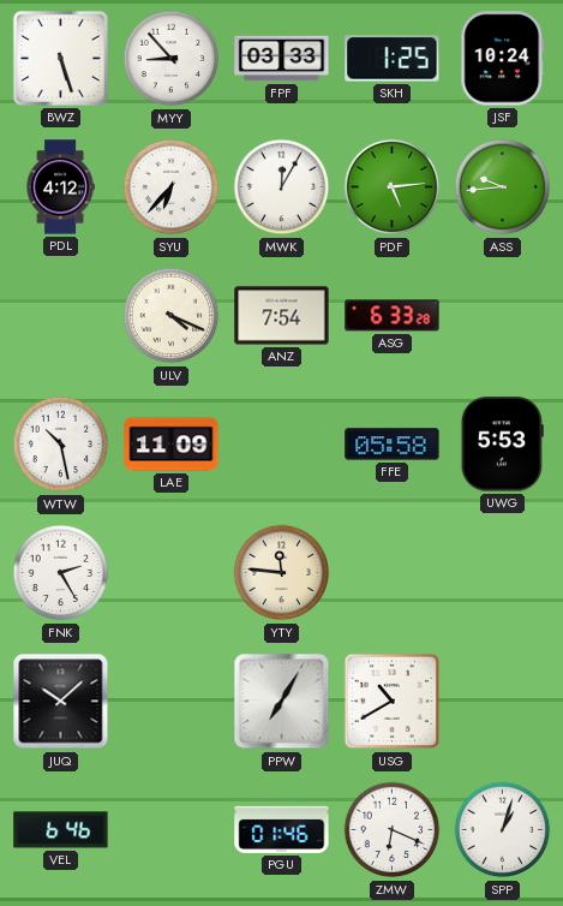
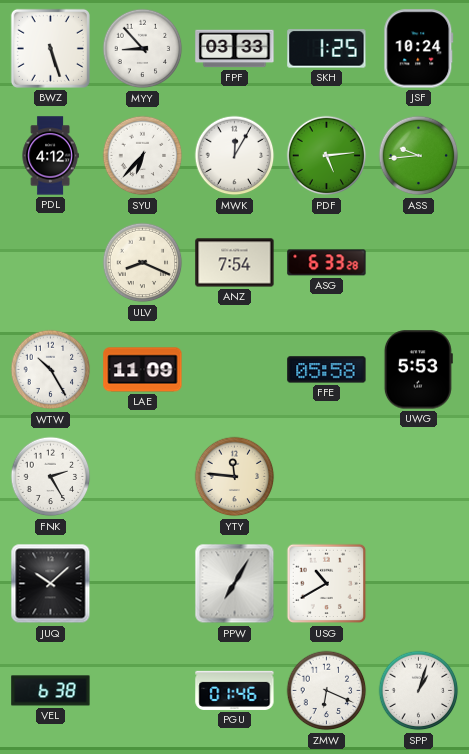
ULV: 4:19 -> 8:19
WTW: 10:28 -> 10:25
VEL: 6:46 -> 6:38
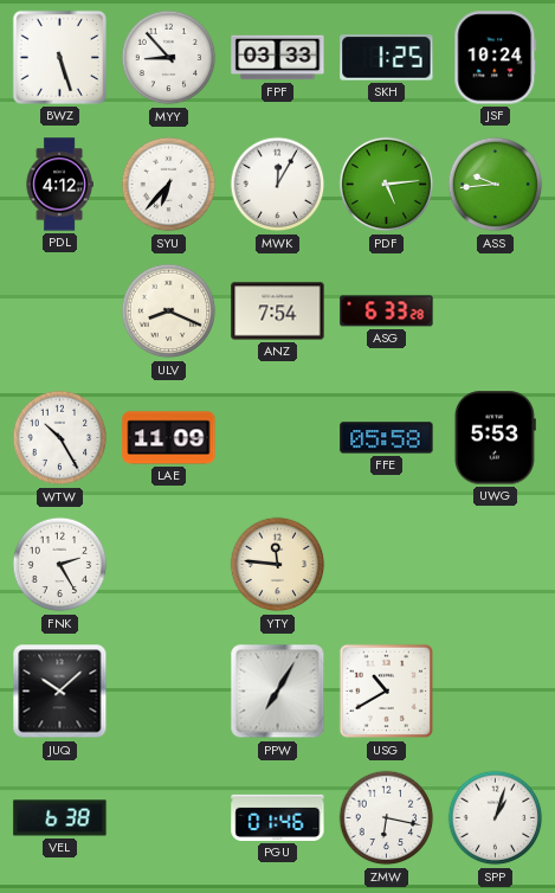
ZMW: 6:19 -> 6:17
